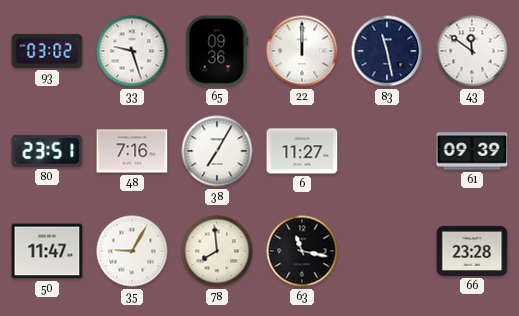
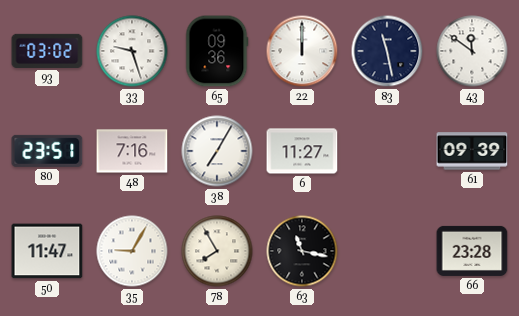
78: 7:59 -> 7:55
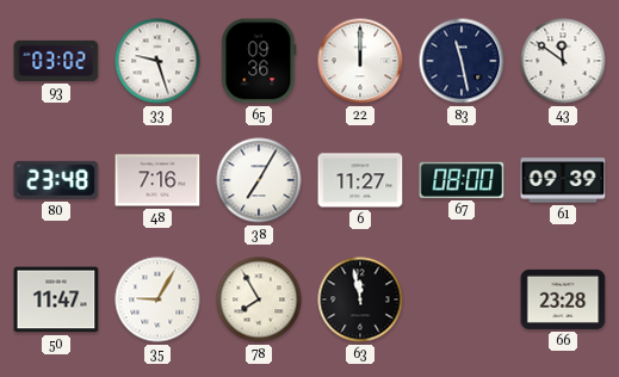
80: 23:51 -> 23:48
67: none -> 08:00
63: 11:17 -> 11:58
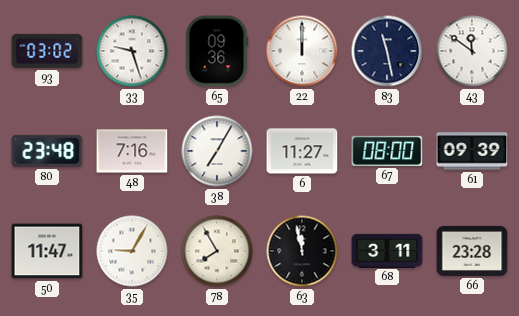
68: none -> 3:11
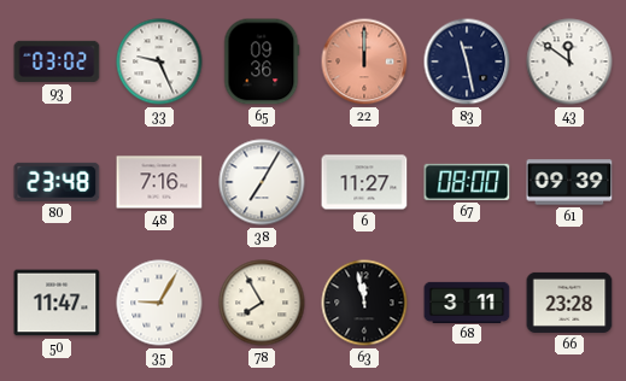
33: 9:27 -> 9:26
22 dial: white -> salmon
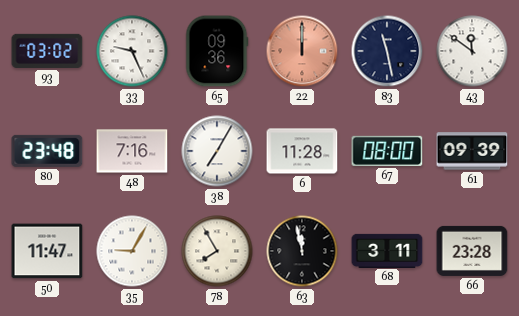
6: 11:27 -> 11:28
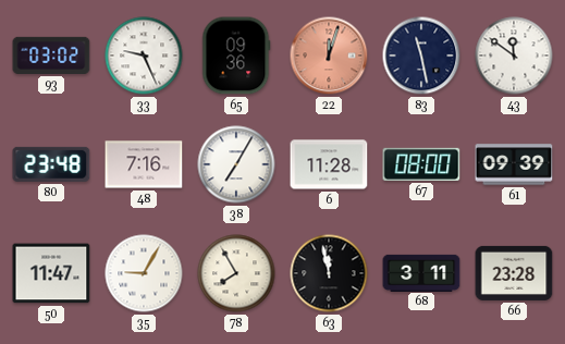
22: 12:00 -> 12:03
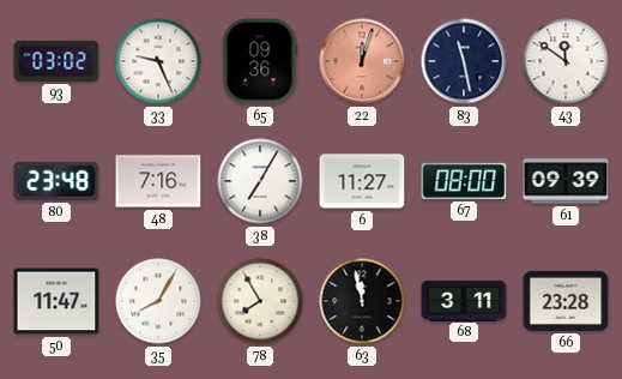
6: 11:28 -> 11:27
35: 9:05 -> 8:05
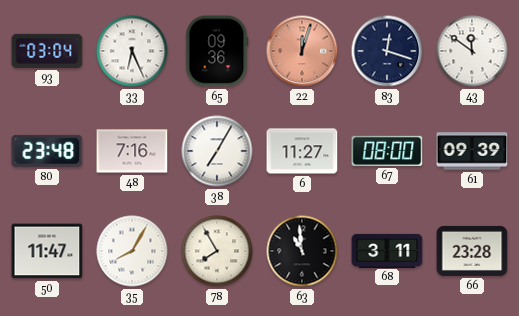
93: 03:02 -> 03:04
33: 9:26 -> 6:26
83: 11:28 -> 12:18
63: 11:58 -> 10:59
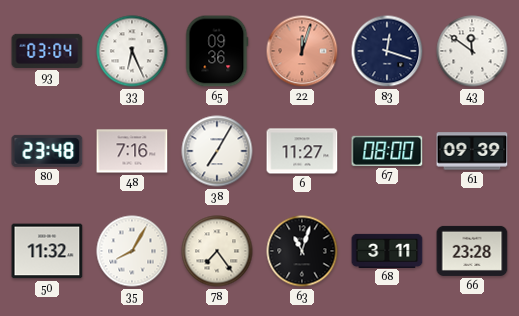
50: 11:47 -> 11:32
78: 7:55 -> 7:24
63: 10:59 -> 11:03
